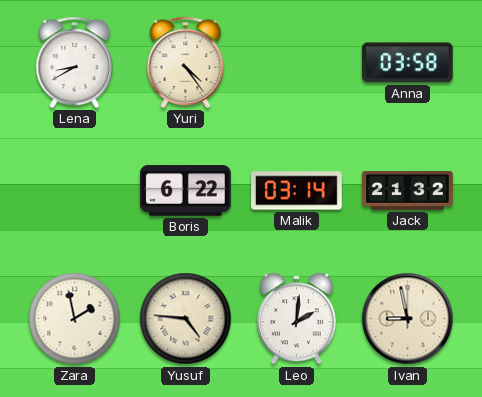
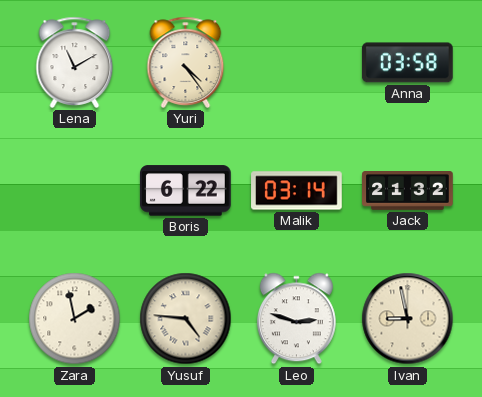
Lena: 8:40 -> 11:10
Leo: 2:01 -> 2:48
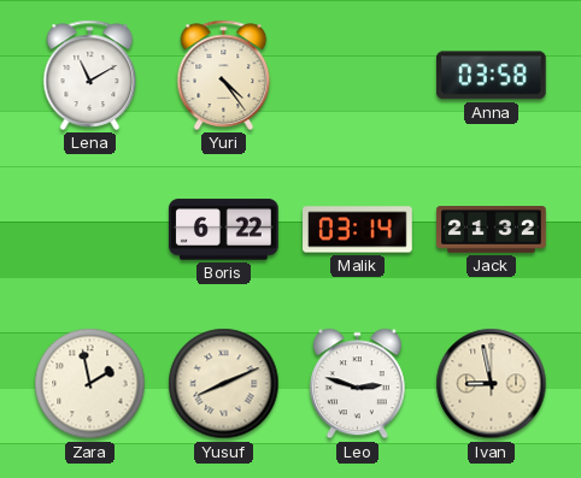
Yusuf: 4:46 -> 8:11
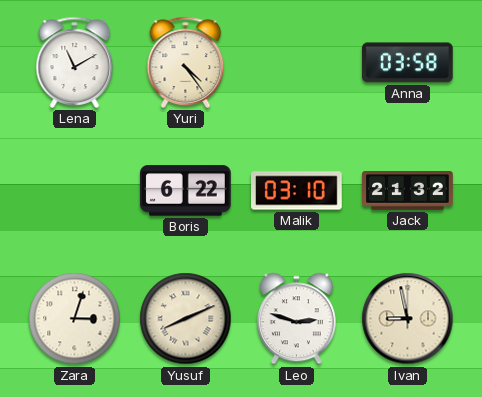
Malik: 03:14 -> 03:10
Zara: 1:58 -> 3:03
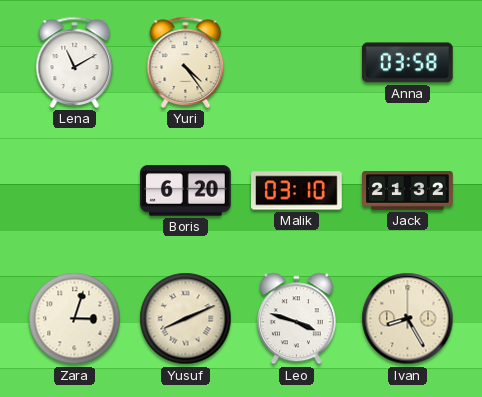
Boris: 6:22 -> 6:20
Leo: 2:48 -> 3:48
Ivan: 8:58 -> 8:25
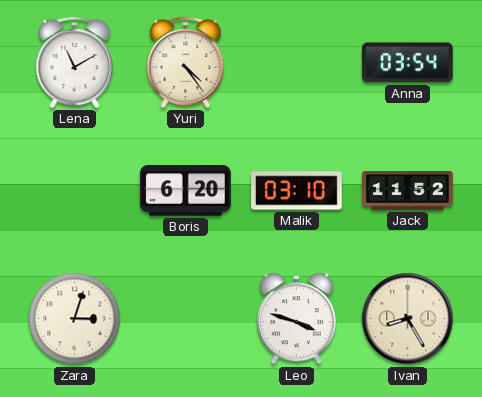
Anna: 03:58 -> 03:54
Jack: 21:32 -> 11:52
Yusuf: 8:11 -> none
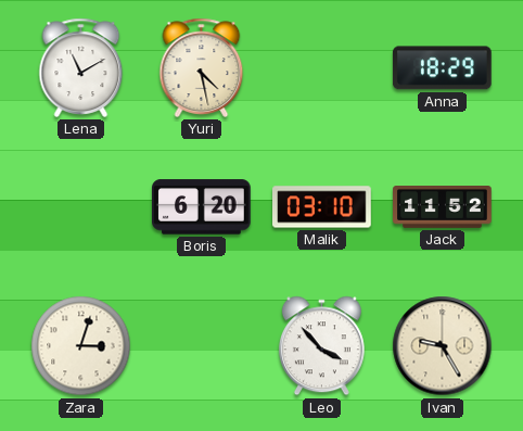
Yuri: 4:24 -> 4:28
Anna: 03:54 -> 18:29
Leo: 3:48 -> 3:53
Ivan: 8:25 -> 9:25
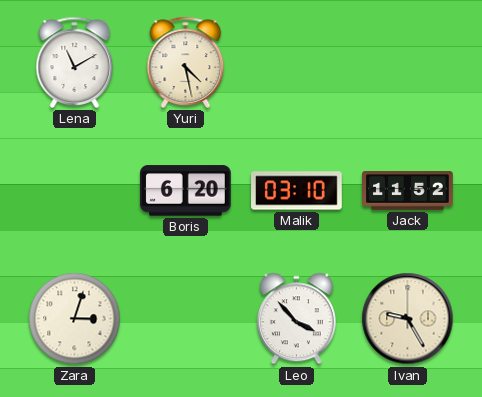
Anna: 18:29 -> none
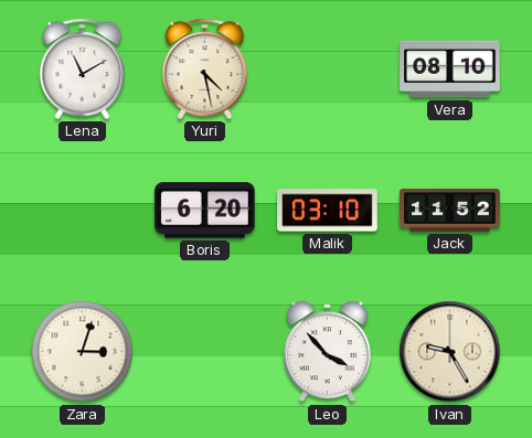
Vera: none -> 08:10
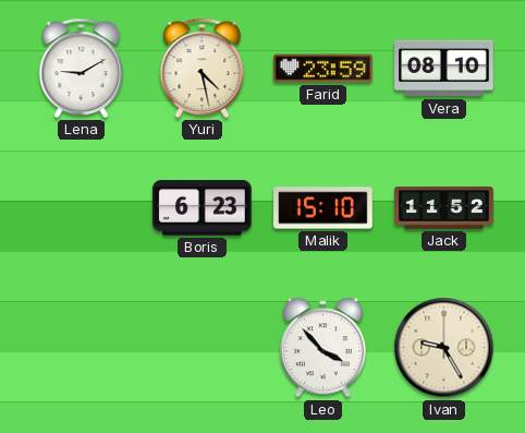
Lena: 11:10 -> 9:10
Farid: none -> 23:59
Boris: 6:20 -> 6:23
Malik: 03:10 -> 15:10
Zara: 3:03 -> none
